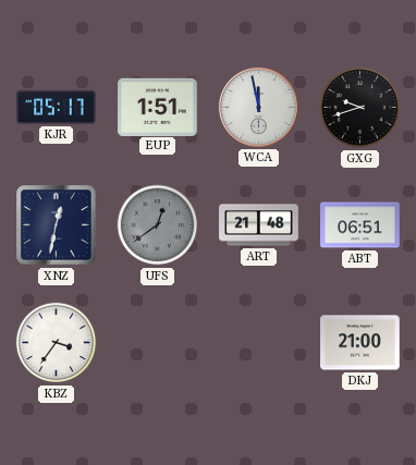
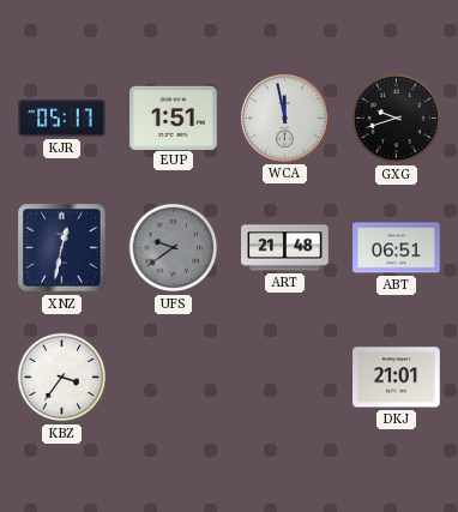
UFS: 12:39 -> 9:39
DKJ: 21:00 -> 21:01
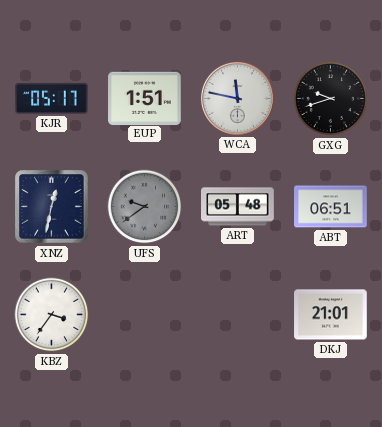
WCA: 11:58 -> 11:47
ART: 21:48 -> 05:48
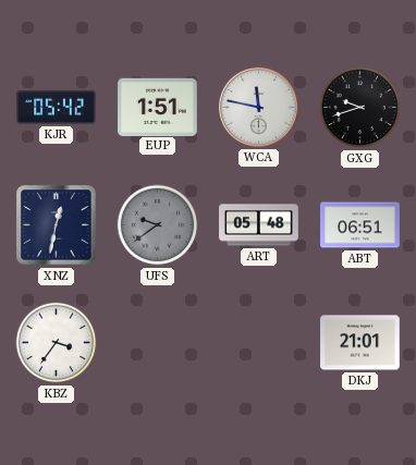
KJR: 05:17 -> 05:42
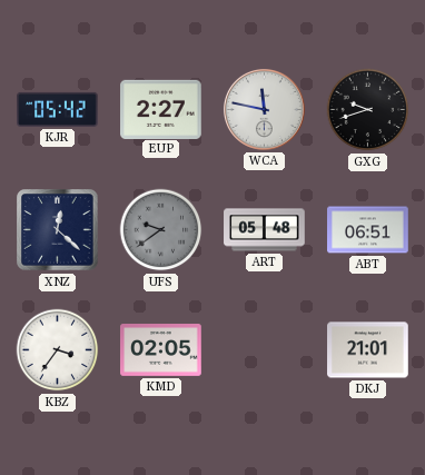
EUP: 1:51 -> 2:27
XNZ: 12:32 -> 12:22
KMD: none -> 02:05
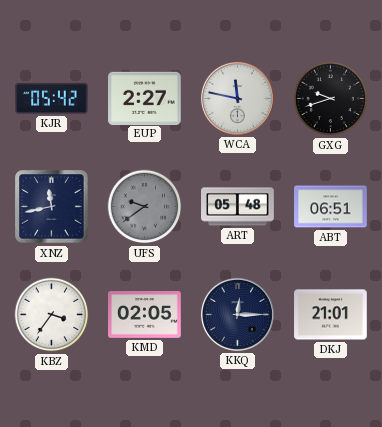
XNZ: 12:22 -> 11:43
KKQ: none -> 12:15
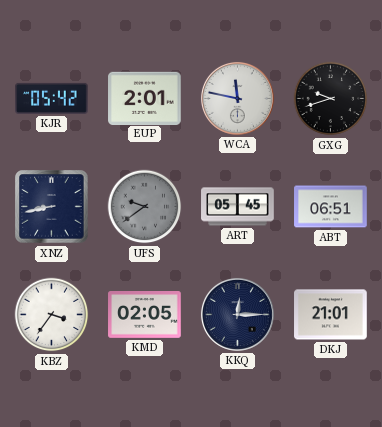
EUP: 2:27 -> 2:01
XNZ: 11:43 -> 8:43
ART: 05:48 -> 05:45
